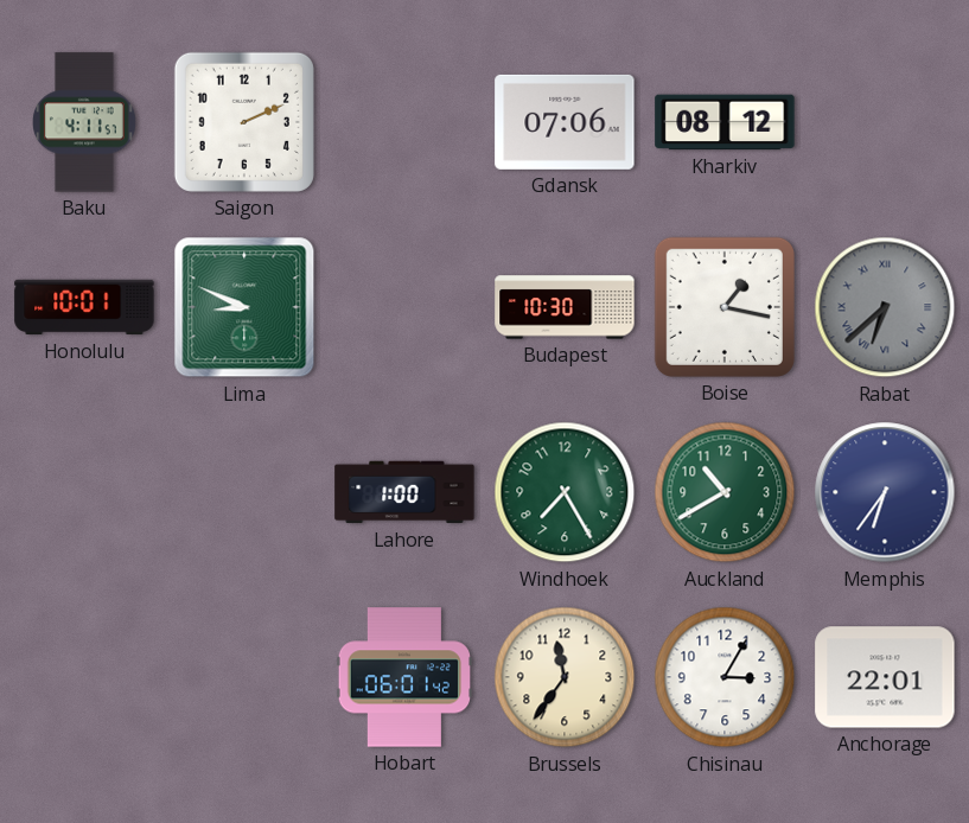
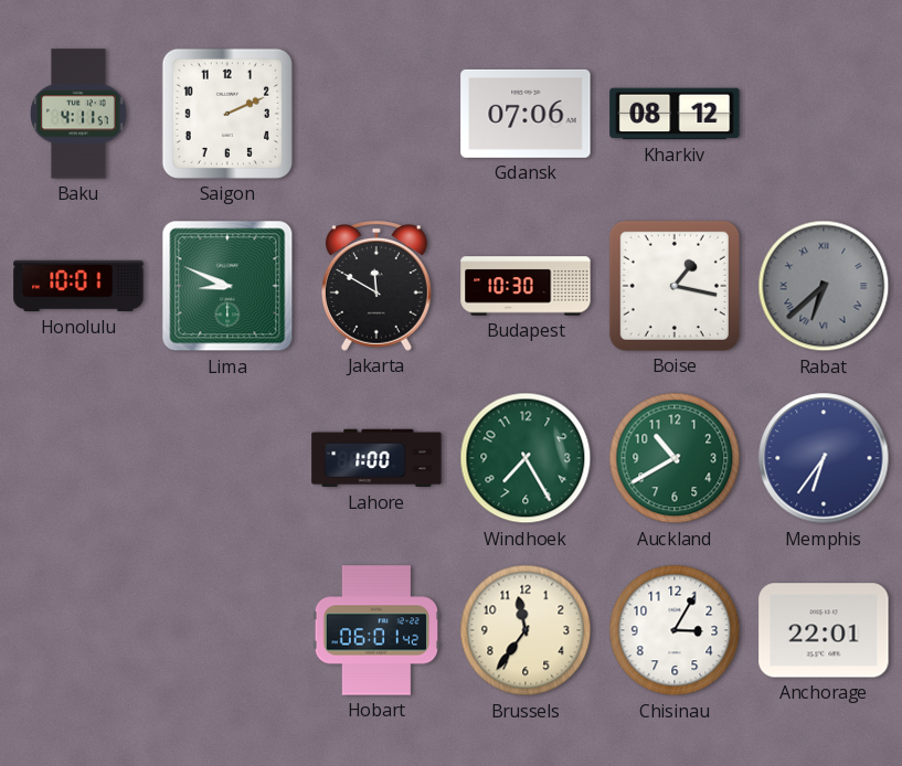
Jakarta: none -> 11:50
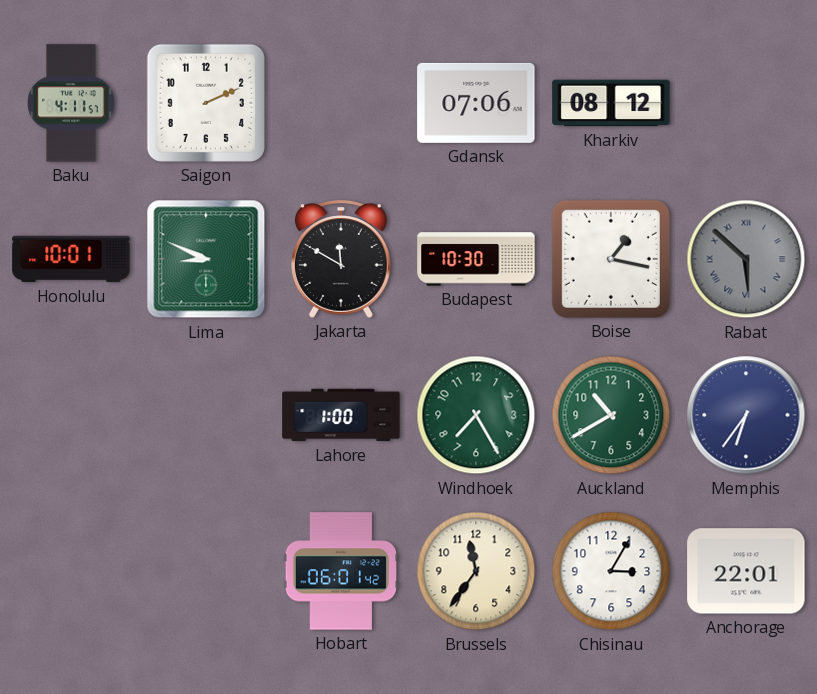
Rabat: 6:38 -> 5:52
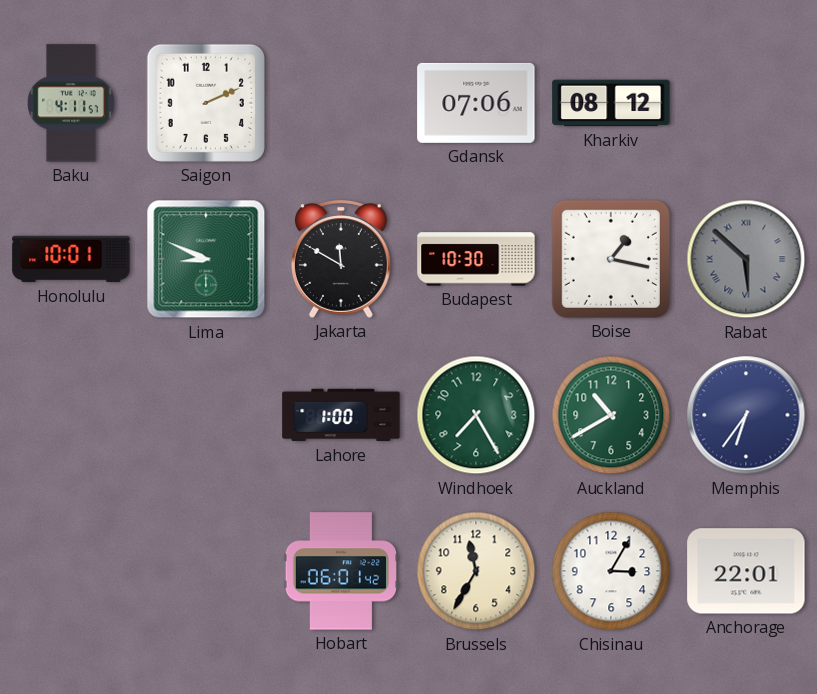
Brussels: 11:36 -> 11:35
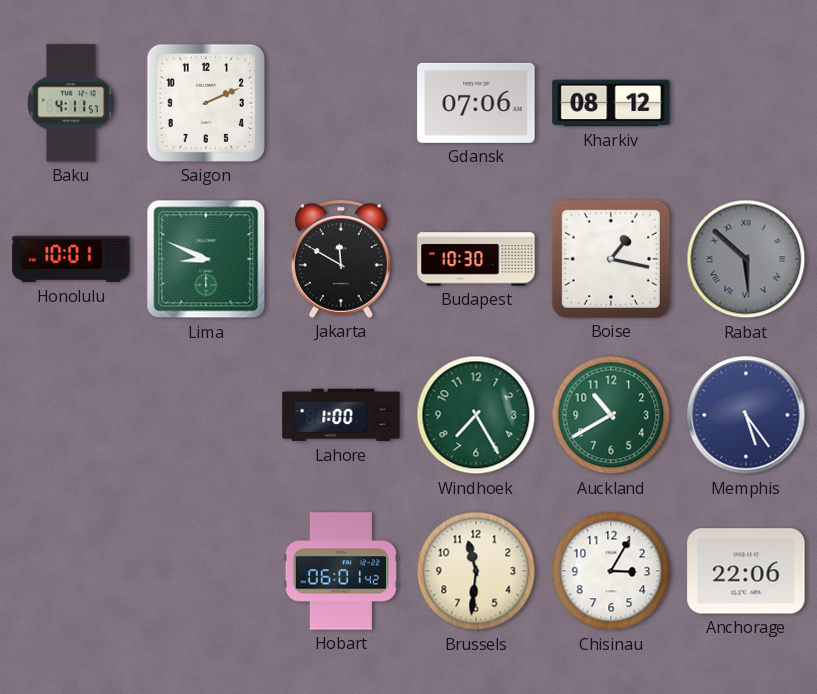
Memphis: 6:36 -> 5:24
Brussels: 11:35 -> 11:31
Anchorage: 22:01 -> 22:06
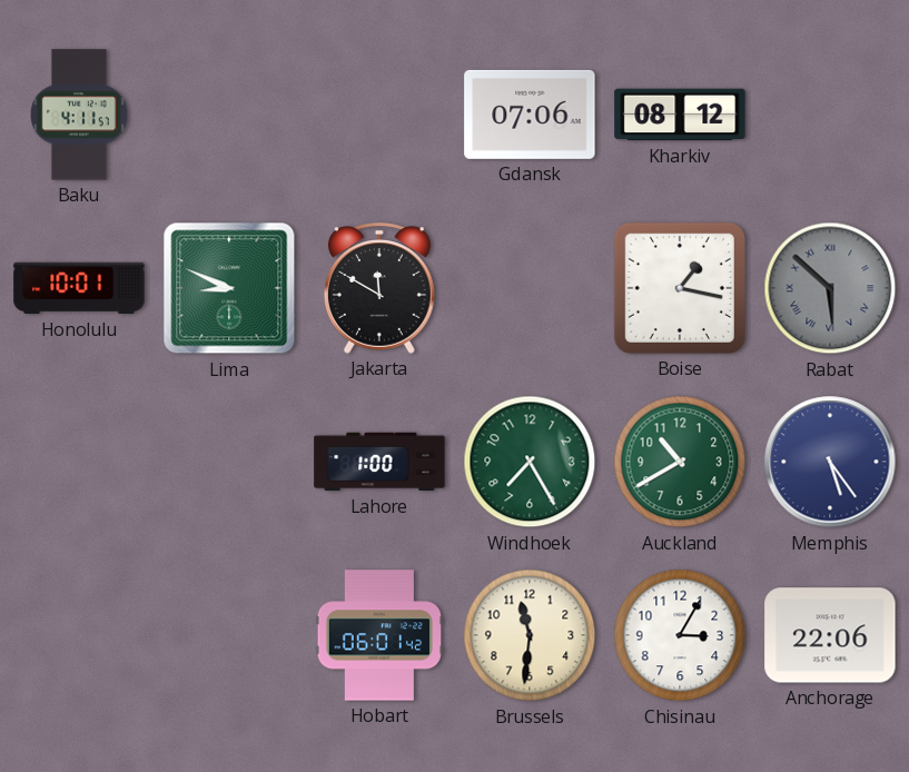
Saigon: 2:11 -> none
Budapest: 10:30 -> none
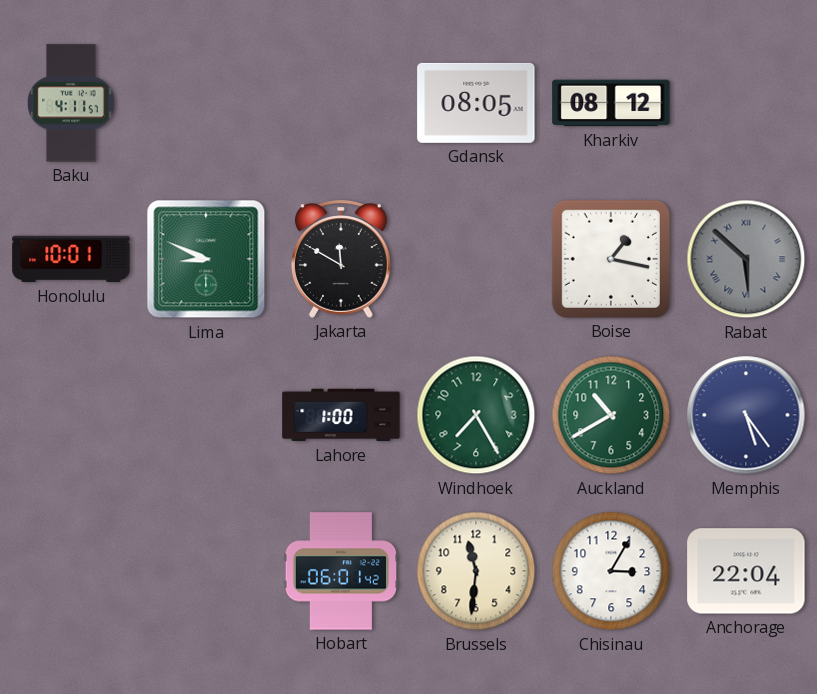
Gdansk: 07:06 -> 08:05
Anchorage: 22:06 -> 22:04
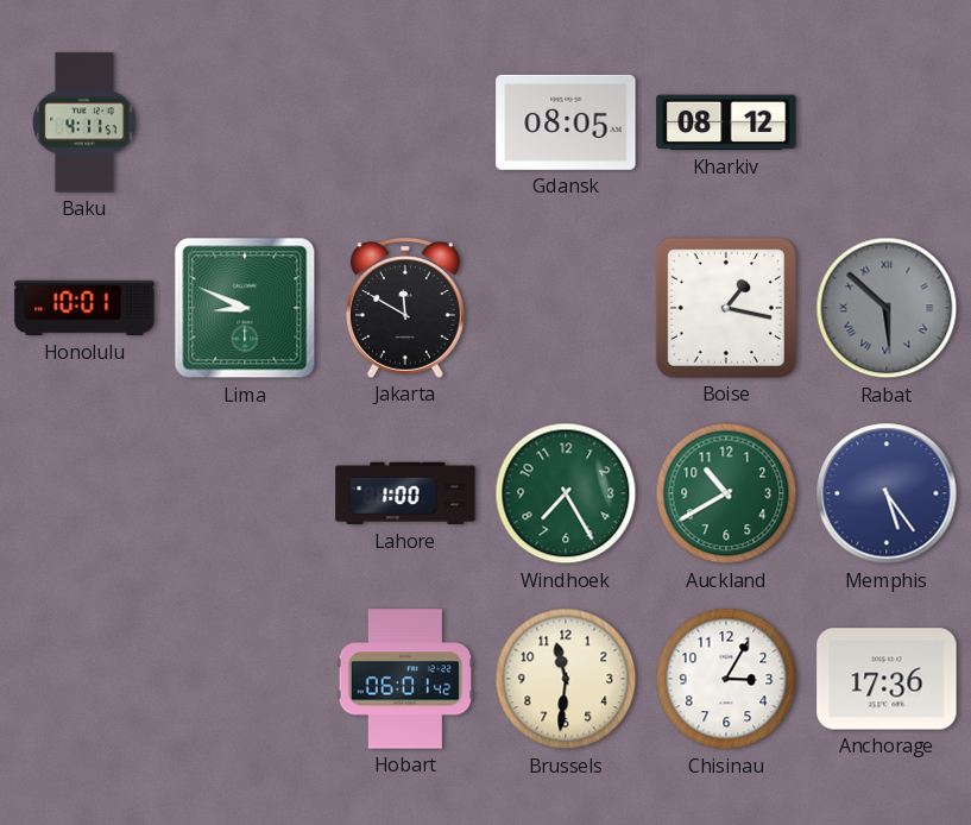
Anchorage: 22:04 -> 17:36
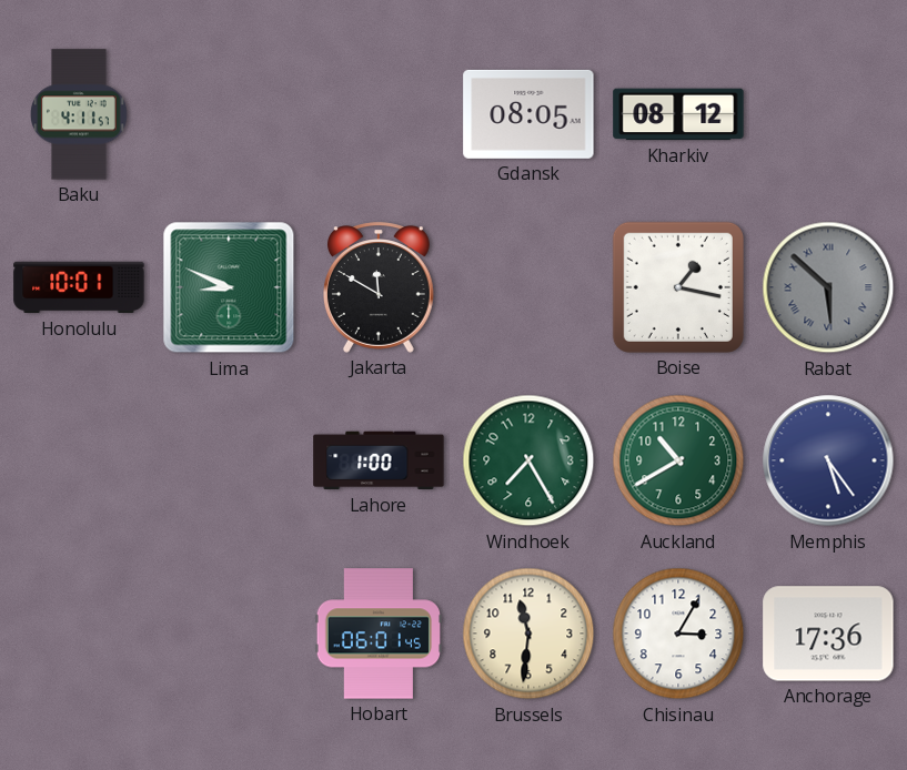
Hobart: 06:01:42 -> 06:01:45
